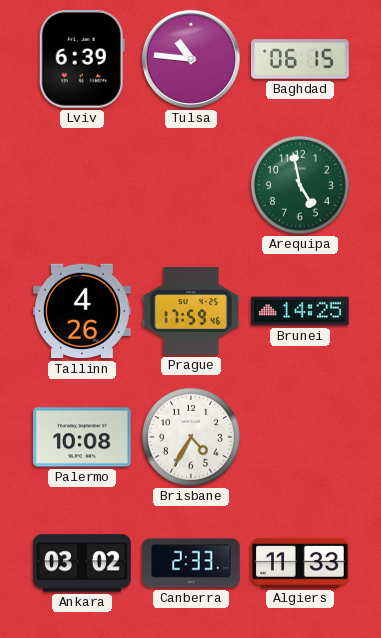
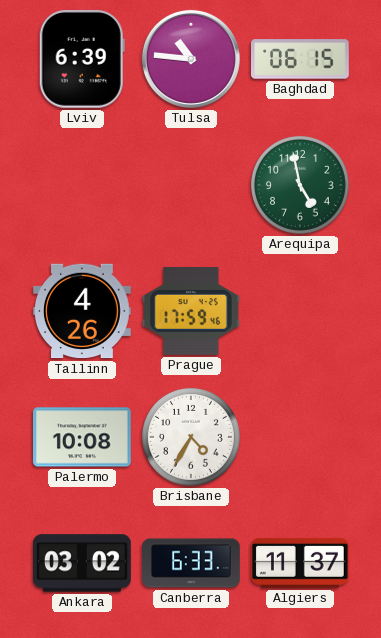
Brunei: 14:25 -> none
Canberra: 2:33 -> 6:33
Algiers: 11:33 -> 11:37
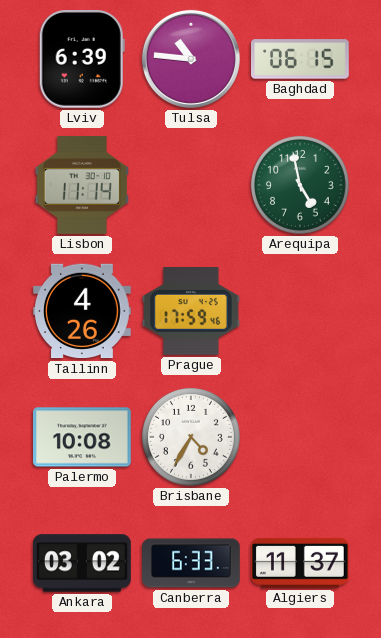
Lisbon: none -> 11:14
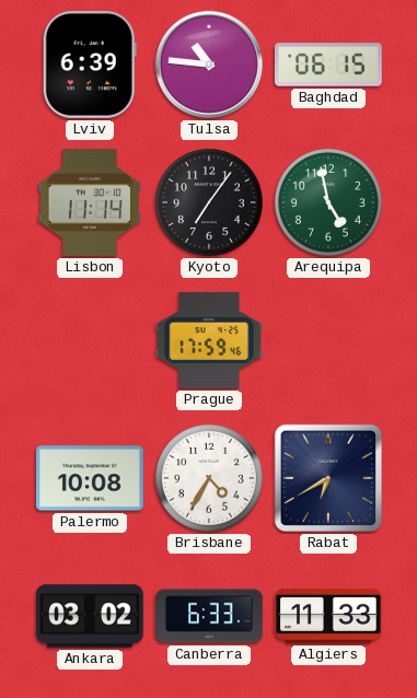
Kyoto: none -> 7:06
Tallinn: 4:26 -> none
Rabat: none -> 6:40
Algiers: 11:37 -> 11:33
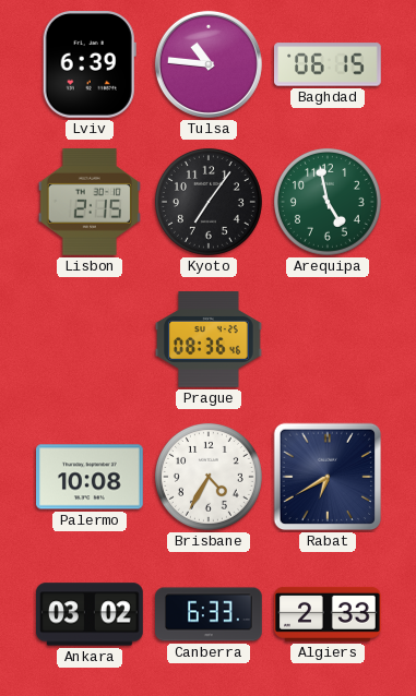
Lisbon: 11:14 -> 2:15
Prague: 17:59 -> 08:36
Algiers: 11:33 -> 2:33
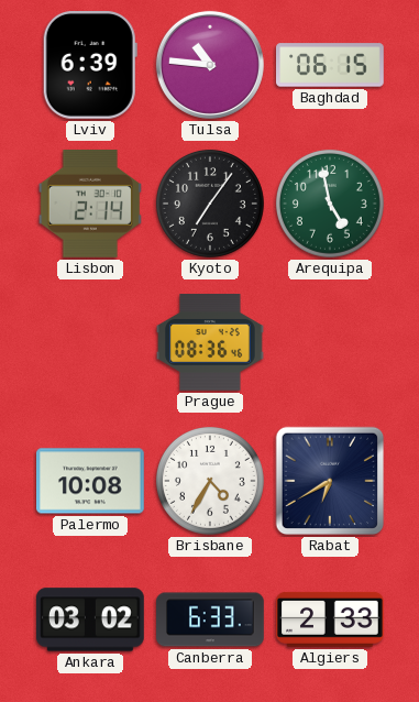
Lisbon: 2:15 -> 2:14
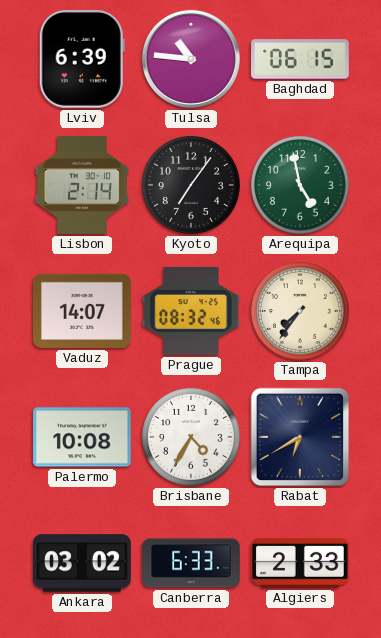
Vaduz: none -> 14:07
Prague: 08:36 -> 08:32
Tampa: none -> 7:36
